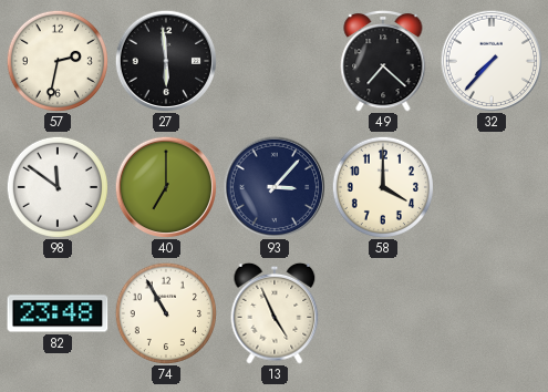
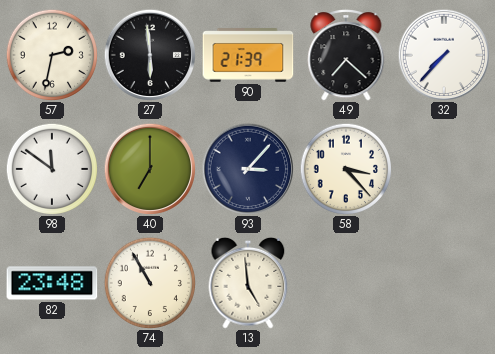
90: none -> 21:39
58: 4:00 -> 3:23
13: 4:56 -> 4:59
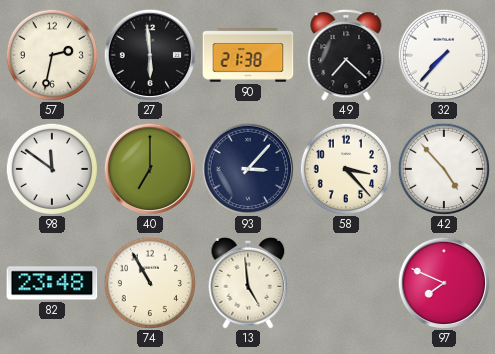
90: 21:39 -> 21:38
42: none -> 4:53
97: none -> 7:49
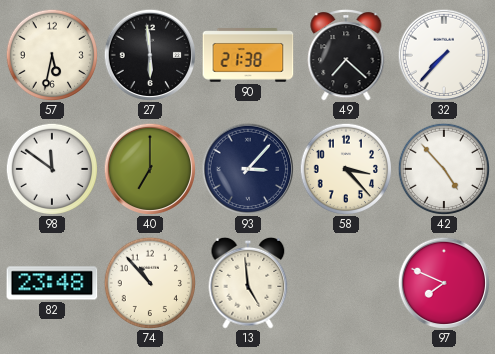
57: 2:32 -> 5:32
74: 10:55 -> 10:53
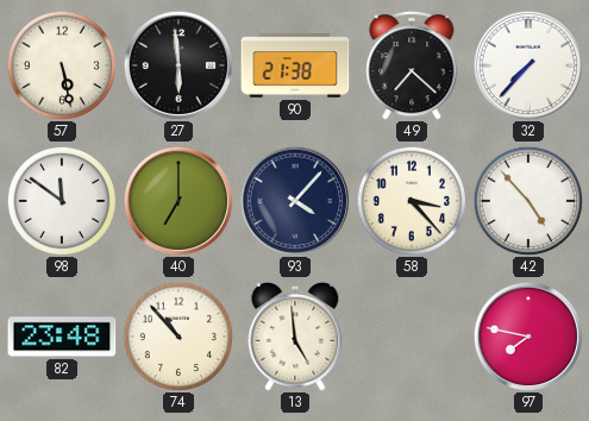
57: 5:32 -> 5:28
93: 3:07 -> 4:07
97: 7:49 -> 7:47
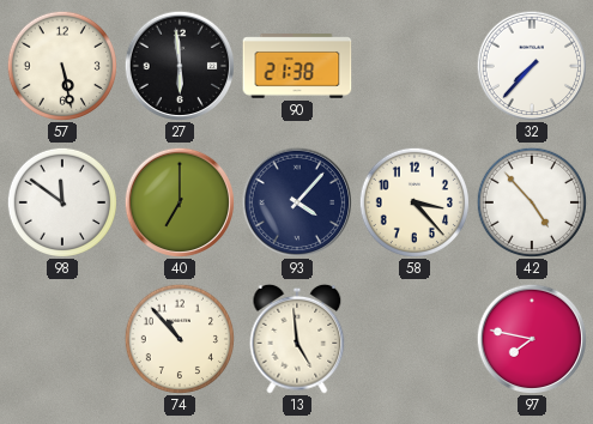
49: 7:22 -> none
82: 23:48 -> none
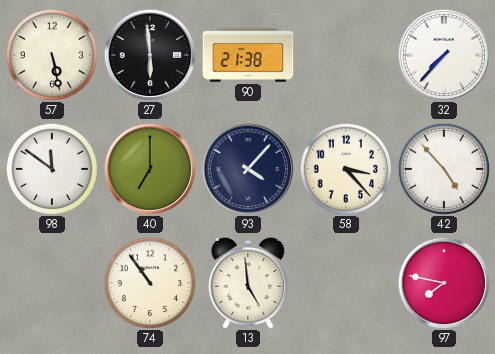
74: 10:53 -> 10:54
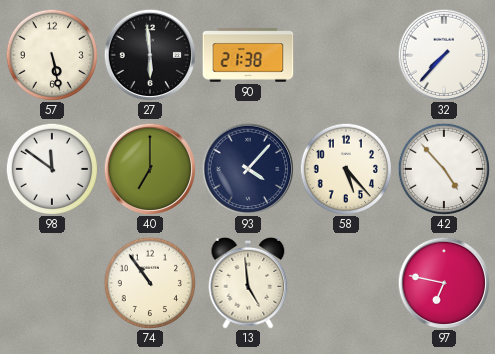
58: 3:23 -> 5:23
97: 7:47 -> 6:47
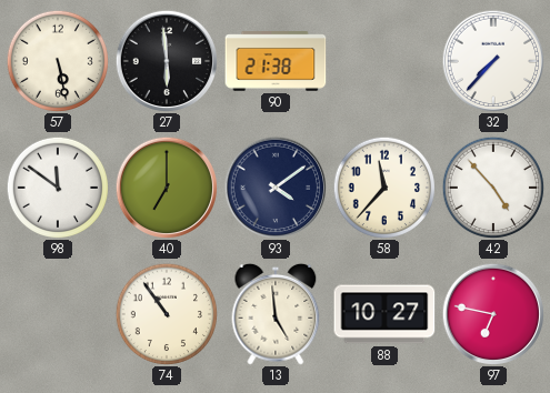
93: 4:07 -> 4:09
58: 5:23 -> 11:37
88: none -> 10:27
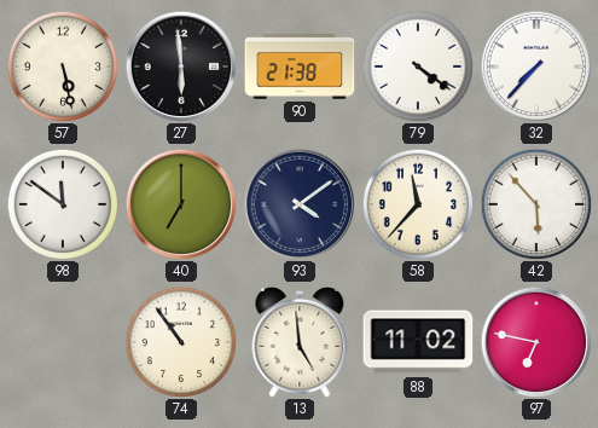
79: none -> 4:21
42: 4:53 -> 5:53
88: 10:27 -> 11:02
